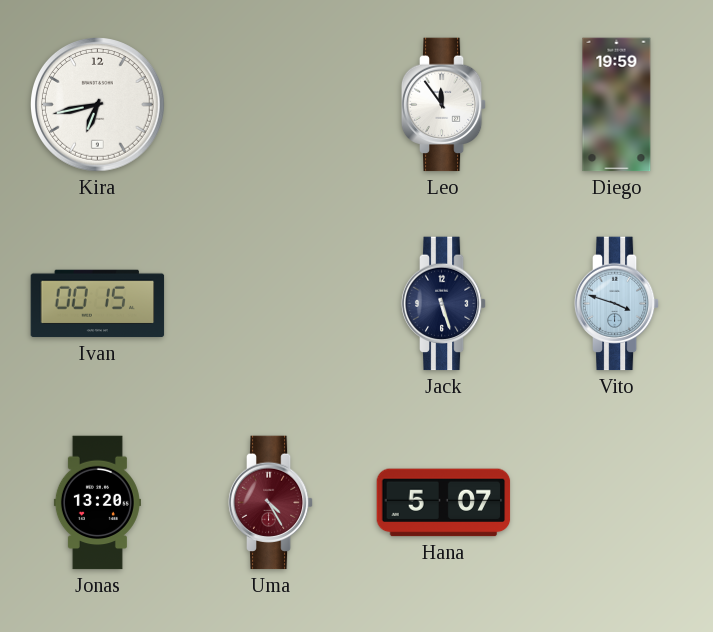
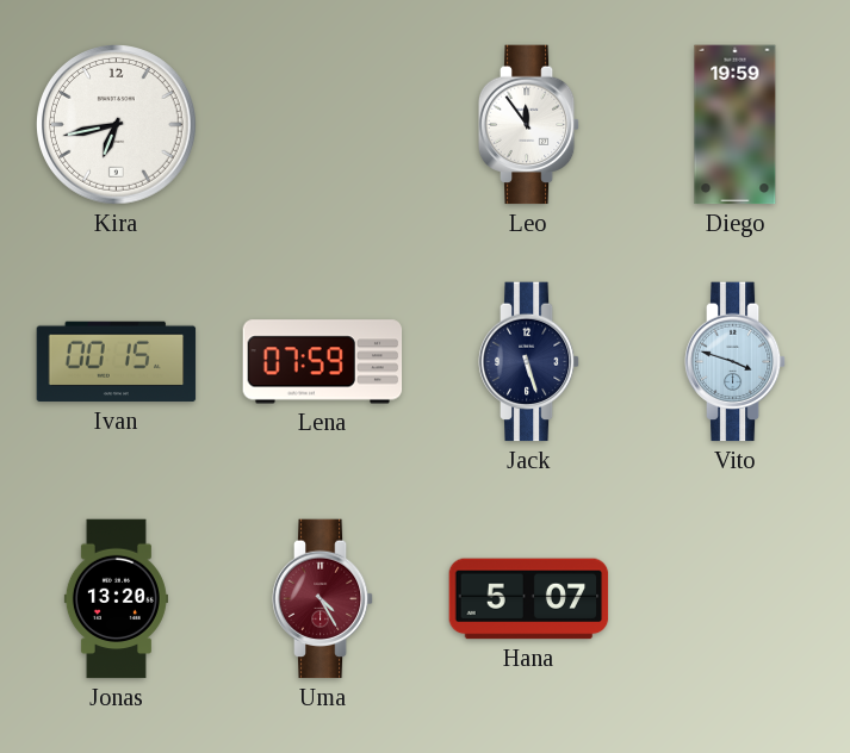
Lena: none -> 07:59
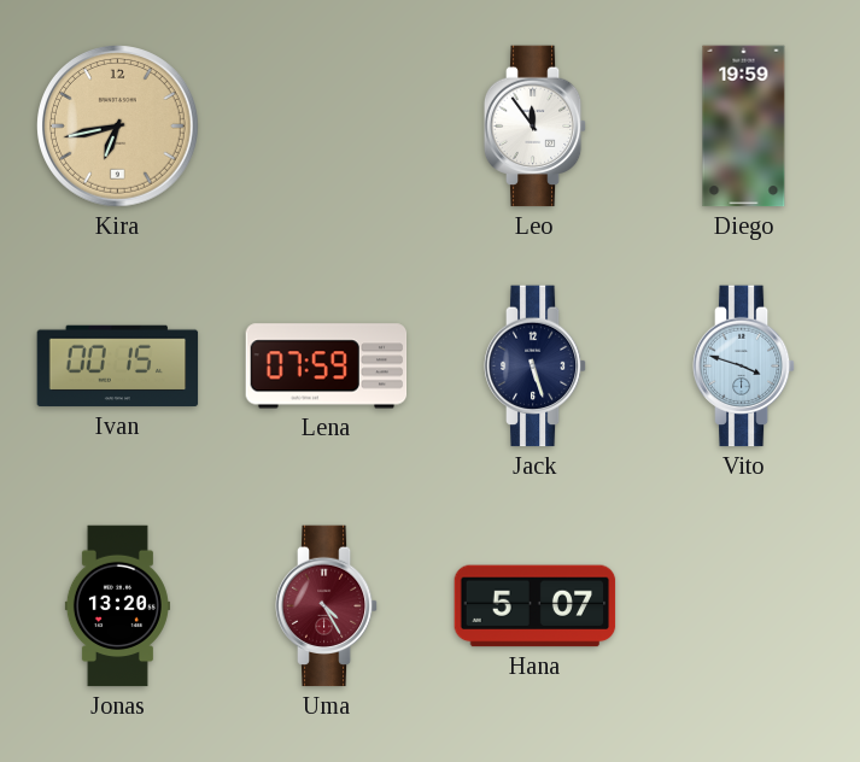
Kira dial: white -> champagne
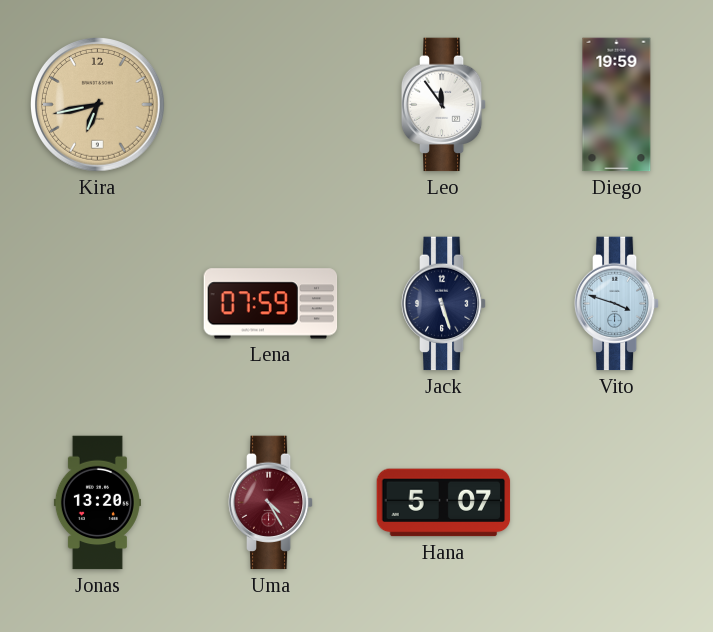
Ivan: 00:15 -> none
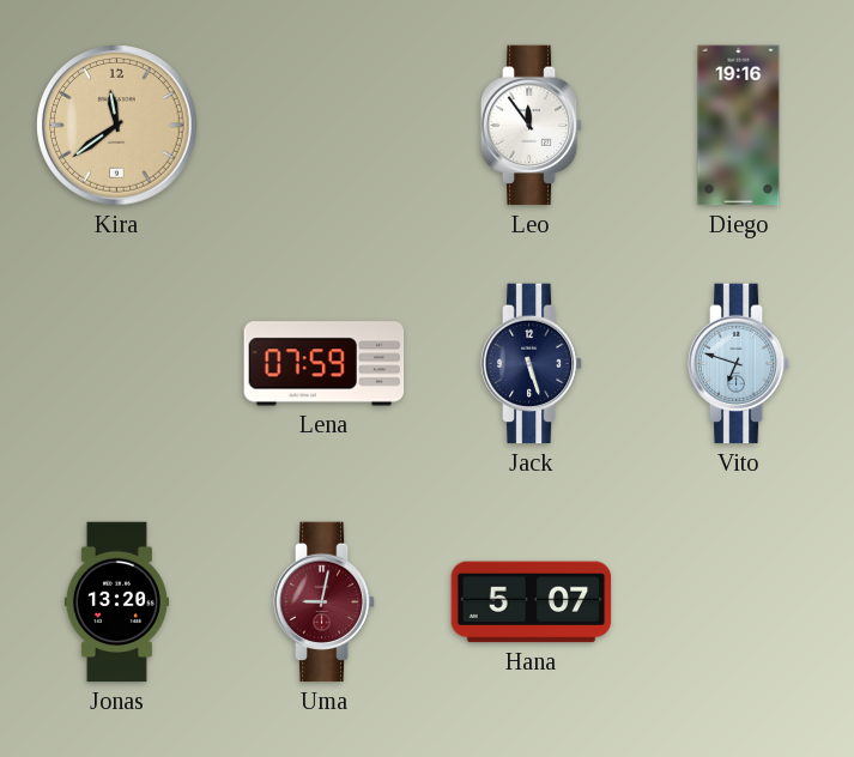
Kira: 6:43 -> 11:39
Diego: 19:59 -> 19:16
Vito: 3:48 -> 6:48
Uma: 4:25 -> 9:02
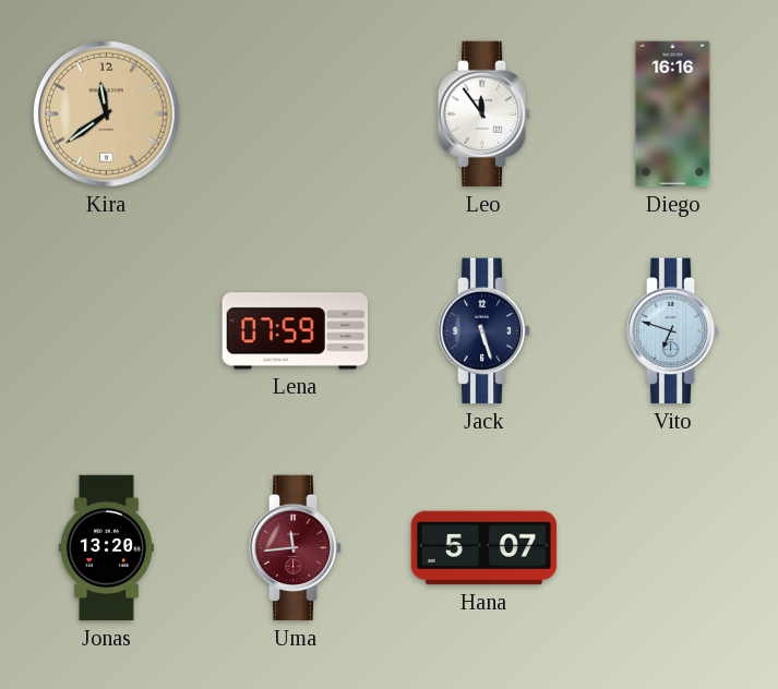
Diego: 19:16 -> 16:16
Uma: 9:02 -> 11:44
